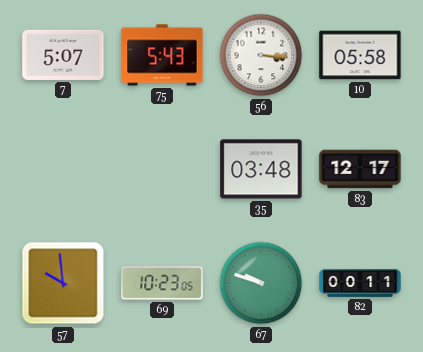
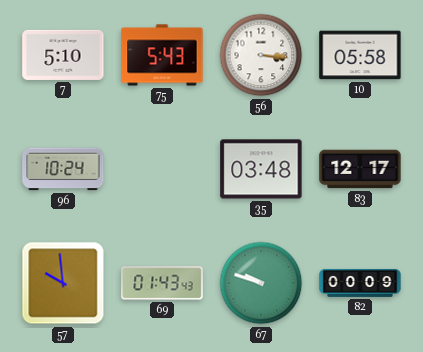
7: 5:07 -> 5:10
96: none -> 10:24
69: 10:23 -> 01:43
82: 00:11 -> 00:09
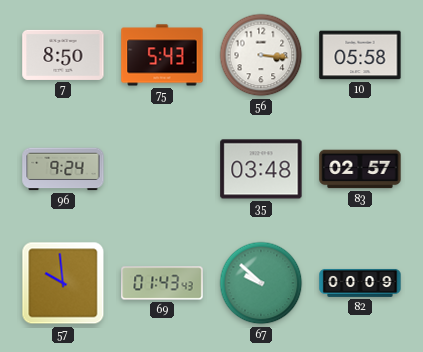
7: 5:10 -> 8:50
96: 10:24 -> 9:24
83: 12:17 -> 02:57
67: 9:48 -> 9:52
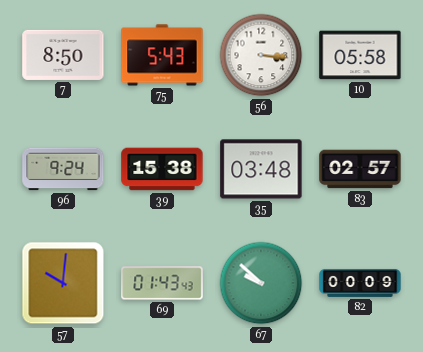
39: none -> 15:38
57: 9:59 -> 10:01
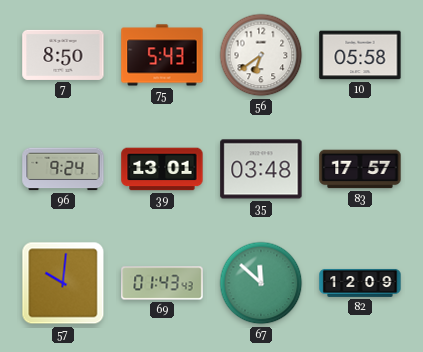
56: 3:16 -> 6:39
39: 15:38 -> 13:01
83: 02:57 -> 17:57
67: 9:52 -> 11:52
82: 00:09 -> 12:09
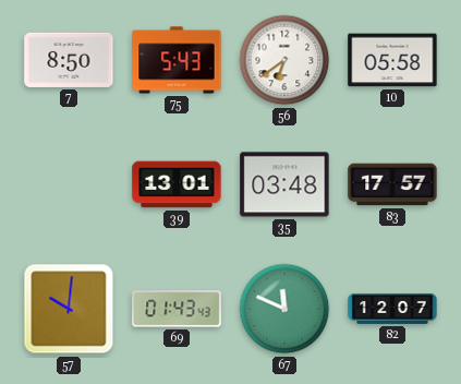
96: 9:24 -> none
67: 11:52 -> 11:49
82: 12:09 -> 12:07
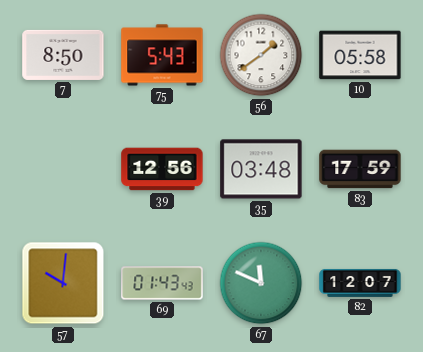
56: 6:39 -> 1:39
39: 13:01 -> 12:56
83: 17:57 -> 17:59
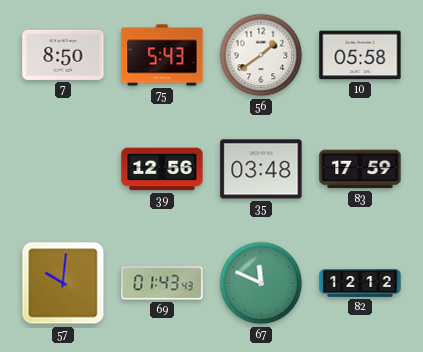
82: 12:07 -> 12:12
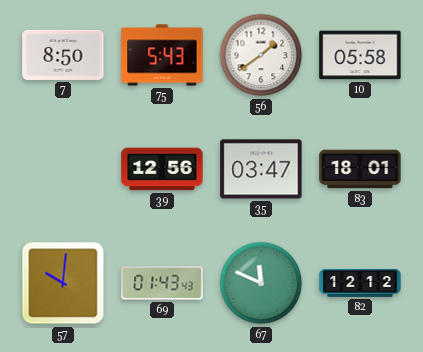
35: 03:48 -> 03:47
83: 17:59 -> 18:01
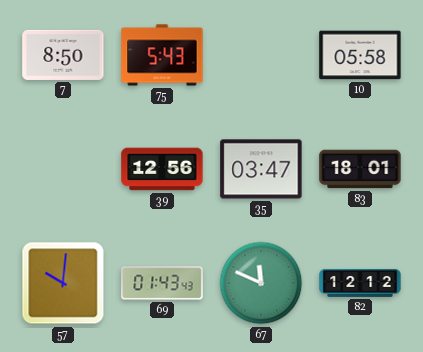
56: 1:39 -> none
